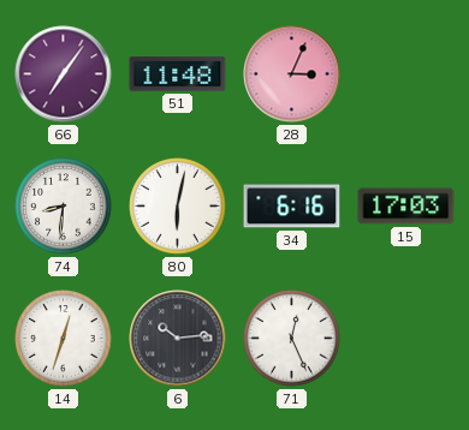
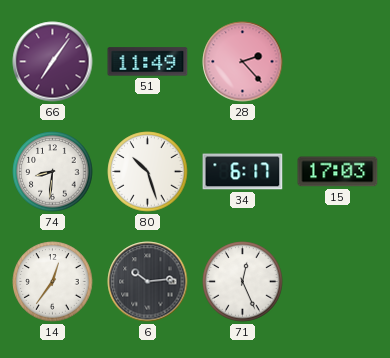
51: 11:48 -> 11:49
28: 3:04 -> 2:23
80: 6:02 -> 10:27
34: 6:16 -> 6:17
14: 12:33 -> 12:36
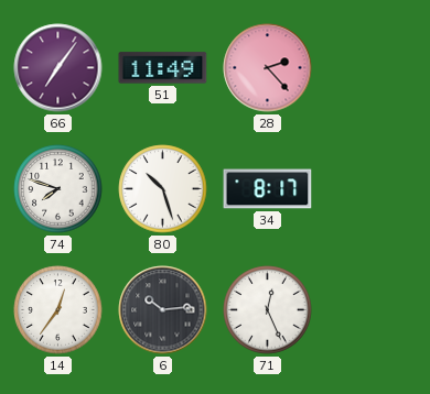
74: 8:31 -> 7:48
34: 6:17 -> 8:17
15: 17:03 -> none
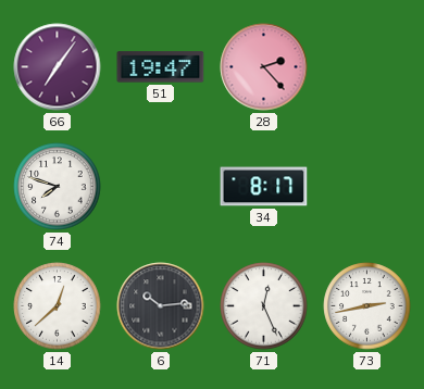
51: 11:49 -> 19:47
80: 10:27 -> none
14: 12:36 -> 12:38
73: none -> 2:43
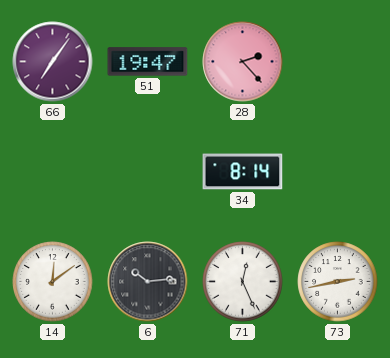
74: 7:48 -> none
34: 8:17 -> 8:14
14: 12:38 -> 12:09
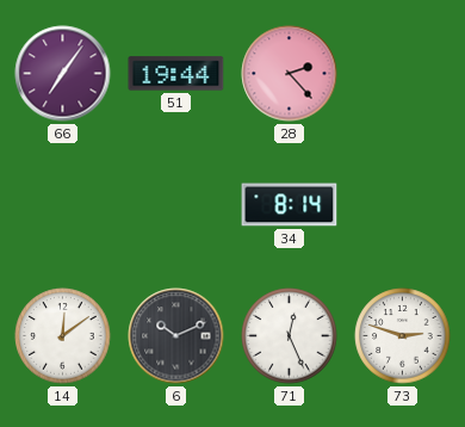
51: 19:47 -> 19:44
6: 10:14 -> 10:11
73: 2:43 -> 2:48
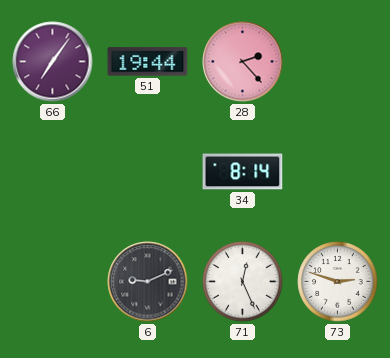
14: 12:09 -> none
6: 10:11 -> 9:11
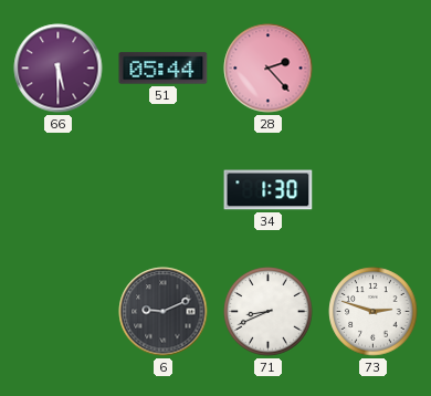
66: 7:06 -> 5:30
51: 19:44 -> 05:44
34: 8:14 -> 1:30
71: 12:26 -> 8:41
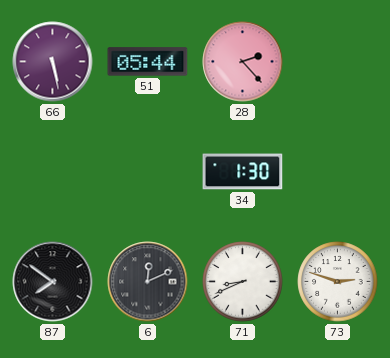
66: 5:30 -> 5:28
87: none -> 7:51
6: 9:11 -> 12:11
